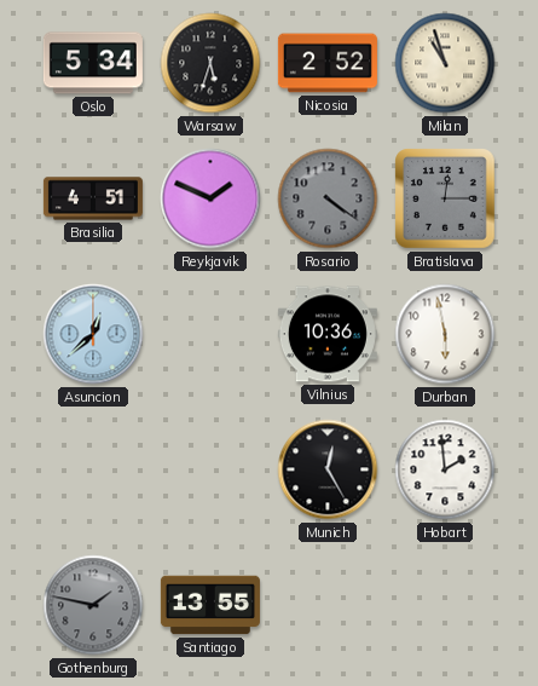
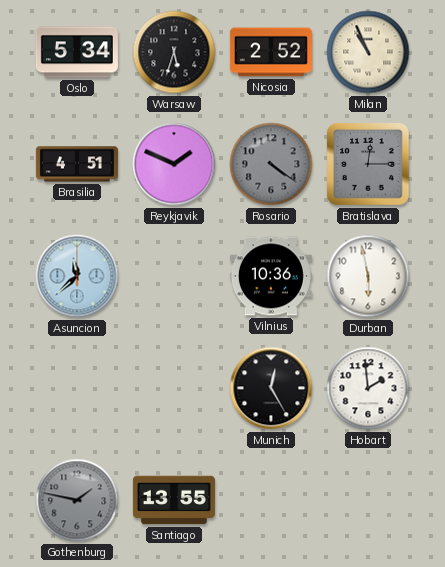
Milan: 10:57 -> 10:56
Asuncion: 12:38 -> 11:38
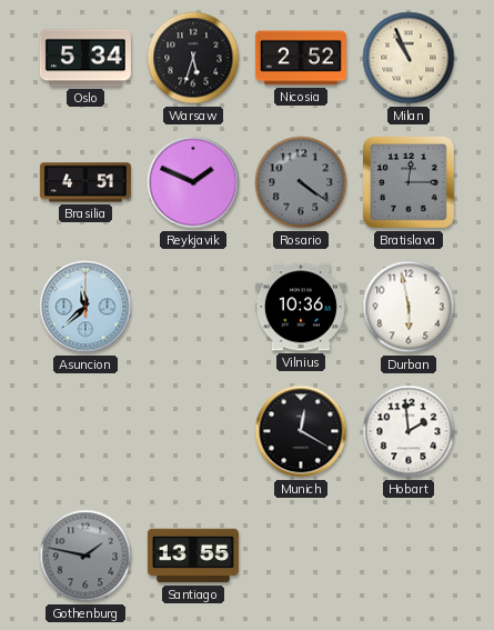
Munich: 12:25 -> 12:20
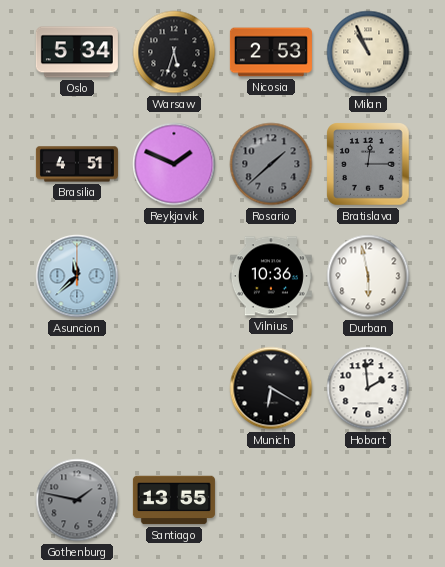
Nicosia: 2:52 -> 2:53
Rosario: 4:21 -> 1:38
Munich: 12:20 -> 6:20
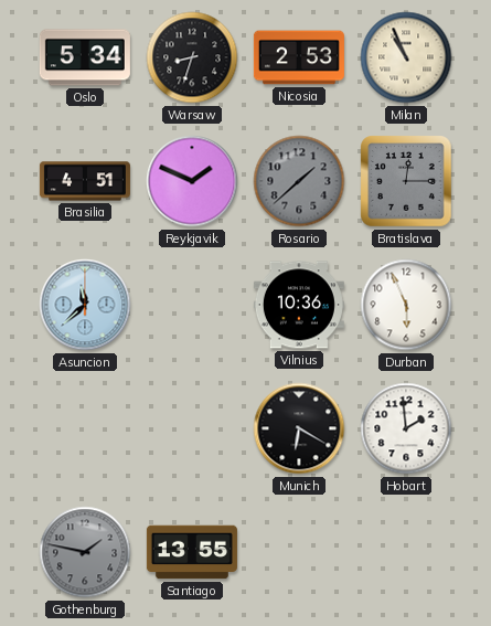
Warsaw: 5:33 -> 8:33
Durban: 5:58 -> 5:56
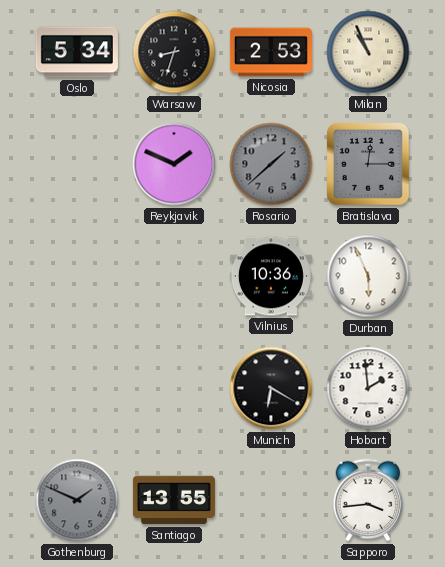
Brasilia: 4:51 -> none
Asuncion: 11:38 -> none
Gothenburg: 1:47 -> 1:49
Sapporo: none -> 3:44
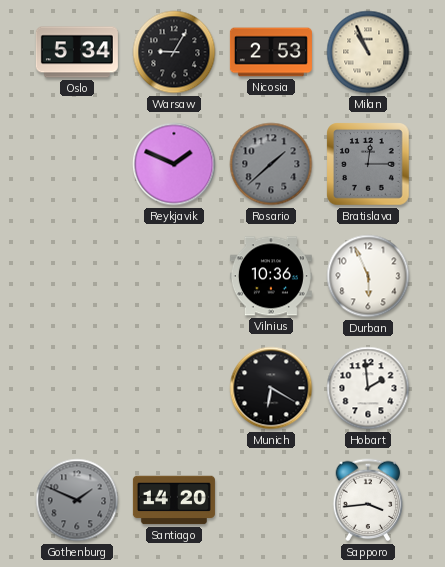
Warsaw: 8:33 -> 9:05
Santiago: 13:55 -> 14:20
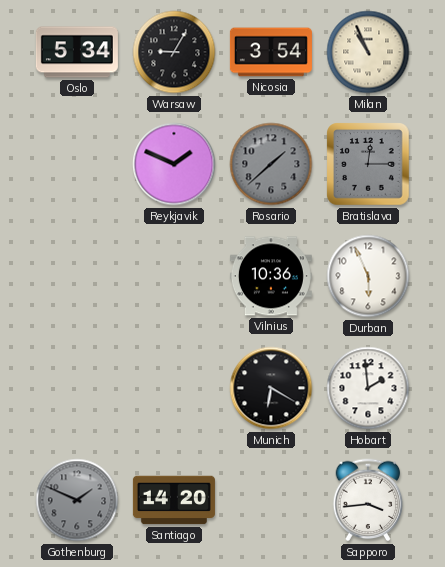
Nicosia: 2:53 -> 3:54
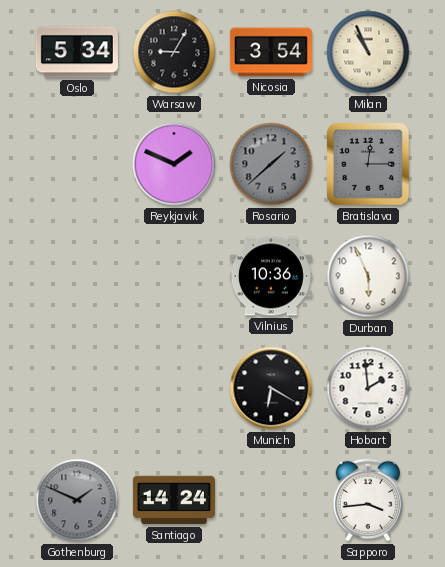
Santiago: 14:20 -> 14:24
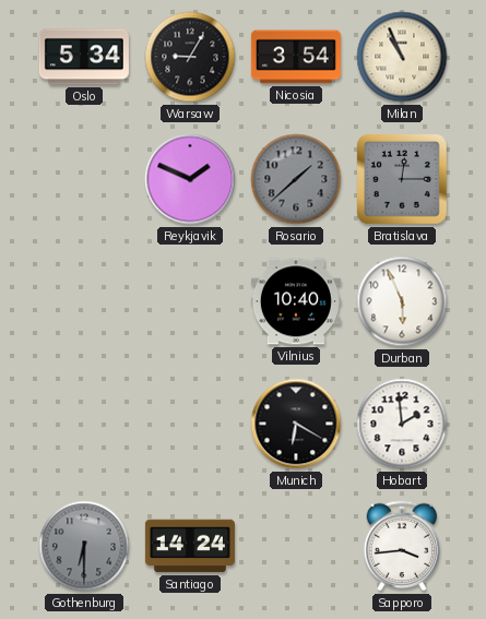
Vilnius: 10:36 -> 10:40
Gothenburg: 1:49 -> 6:30
